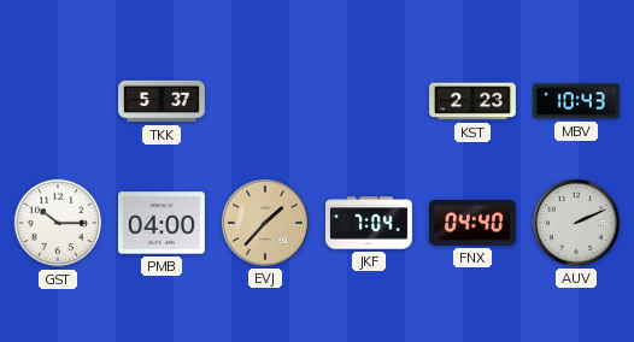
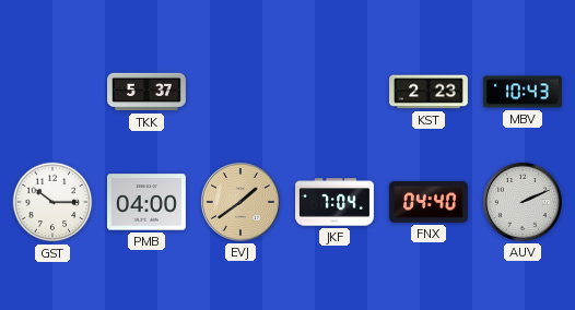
EVJ: 1:37 -> 1:39
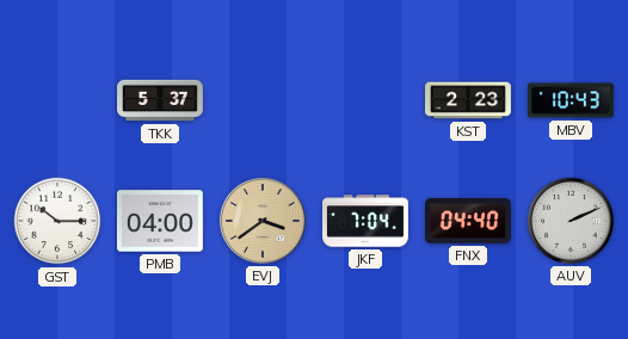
EVJ: 1:39 -> 3:39
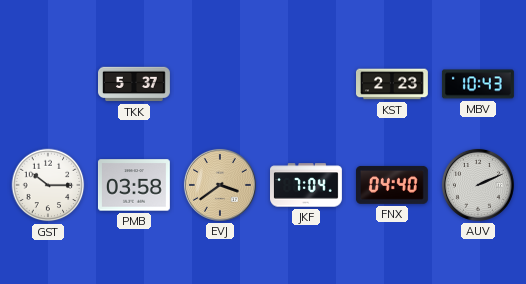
PMB: 04:00 -> 03:58
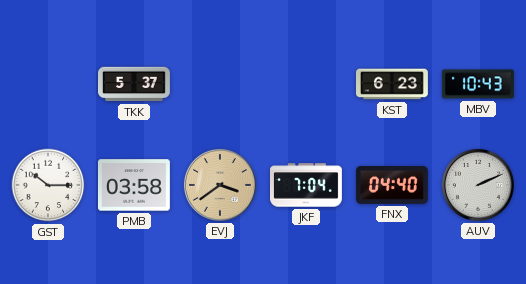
KST: 2:23 -> 6:23
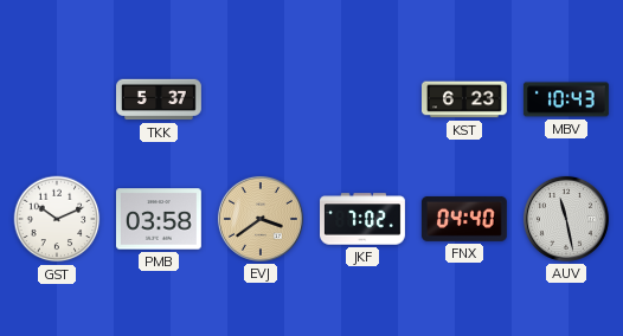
GST: 10:15 -> 10:11
JKF: 7:04 -> 7:02
AUV: 2:11 -> 11:28
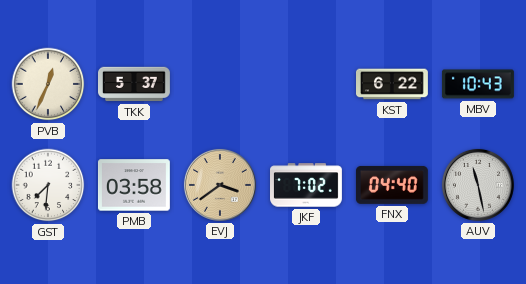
PVB: none -> 12:34
KST: 6:23 -> 6:22
GST: 10:11 -> 7:31
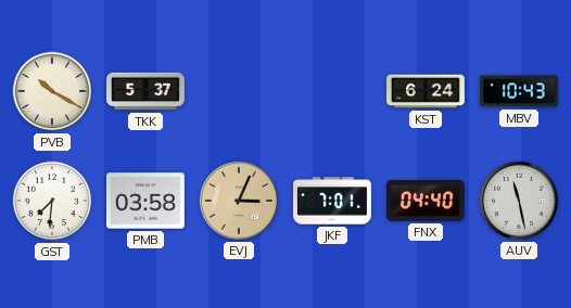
PVB: 12:34 -> 10:20
KST: 6:22 -> 6:24
EVJ: 3:39 -> 3:04
JKF: 7:02 -> 7:01
